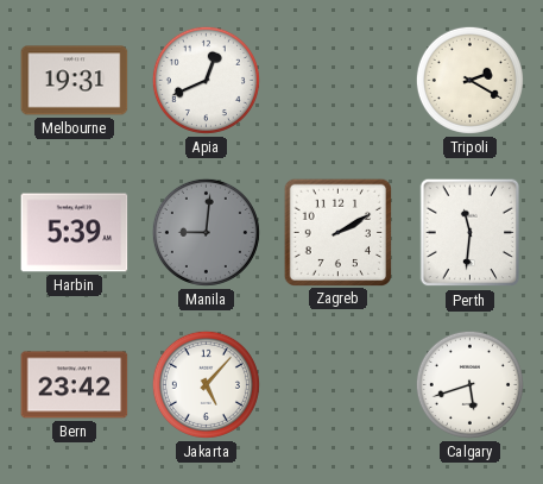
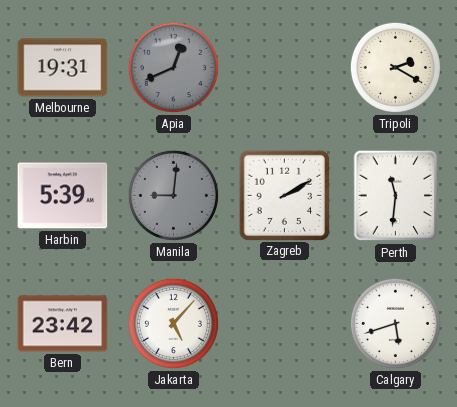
Apia dial: white -> grey
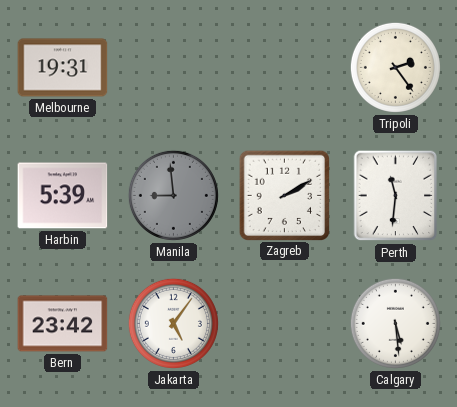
Apia: 12:41 -> none
Tripoli: 2:20 -> 2:24
Manila: 9:01 -> 8:59
Jakarta: 5:07 -> 5:06
Calgary: 5:42 -> 5:29
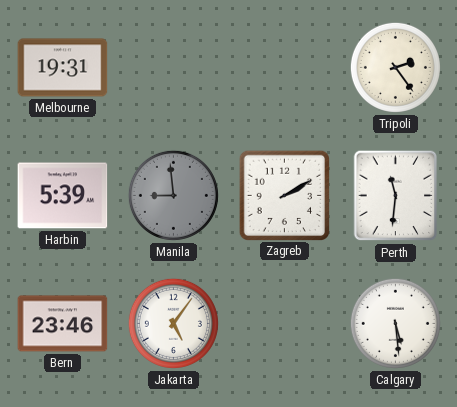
Bern: 23:42 -> 23:46
